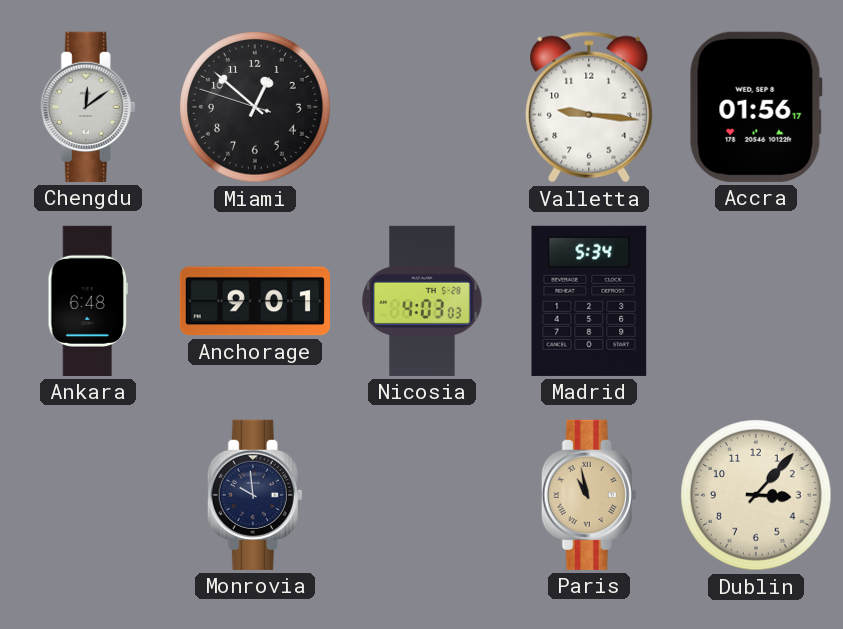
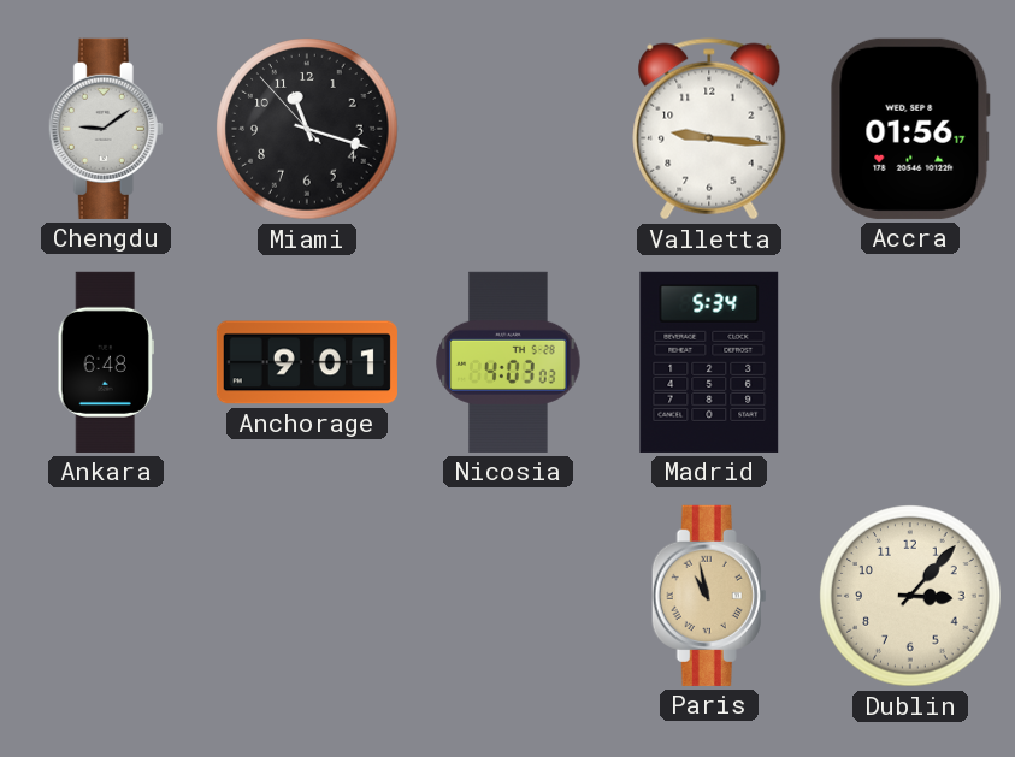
Chengdu: 12:09 -> 9:09
Miami: 12:51 -> 11:17
Monrovia: 9:59 -> none
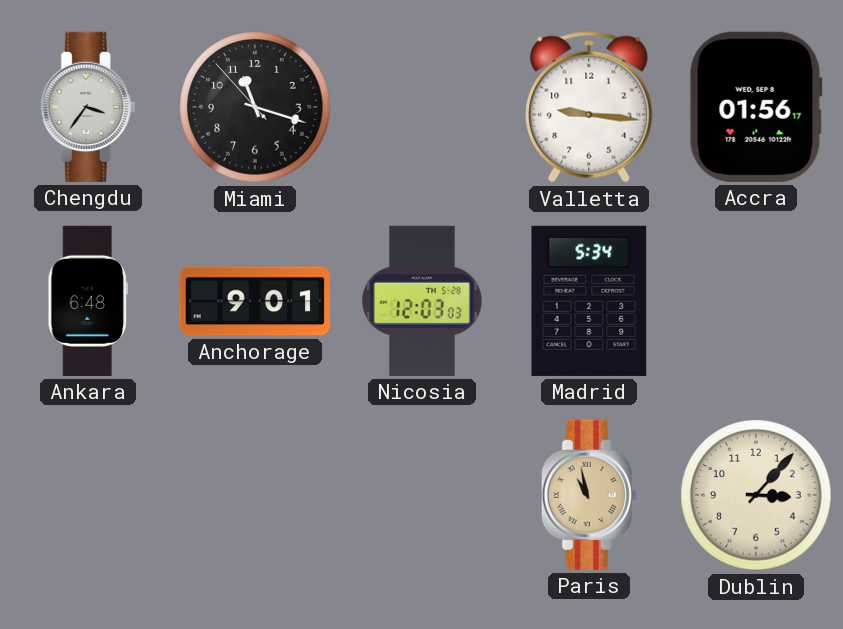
Chengdu: 9:09 -> 3:36
Nicosia: 4:03 -> 12:03
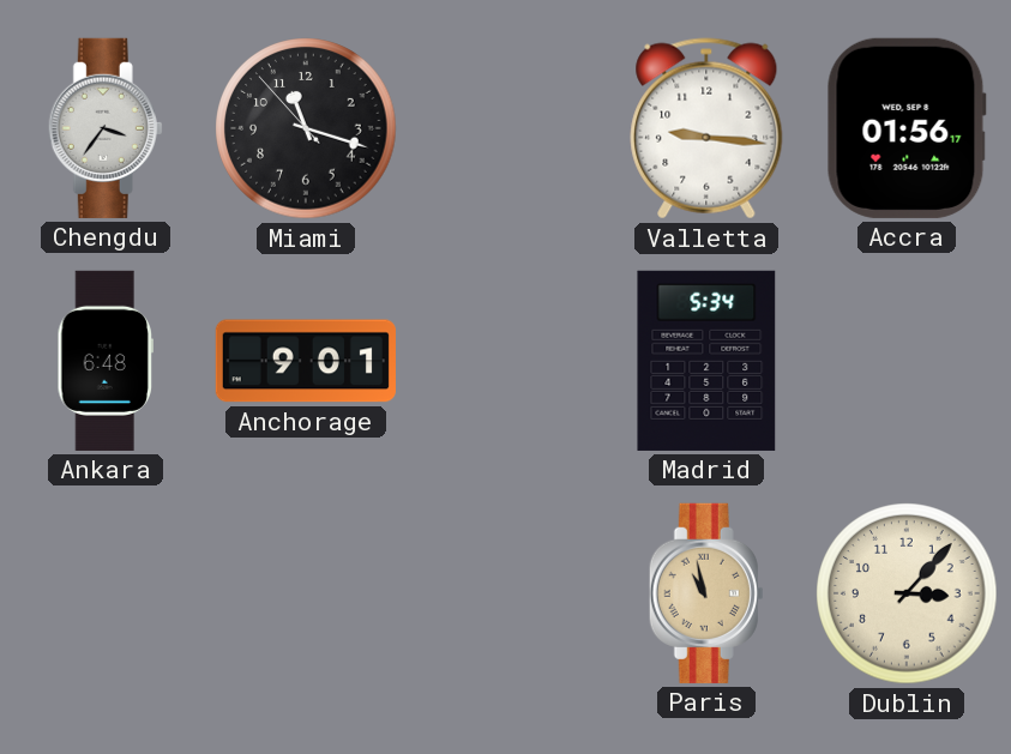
Nicosia: 12:03 -> none
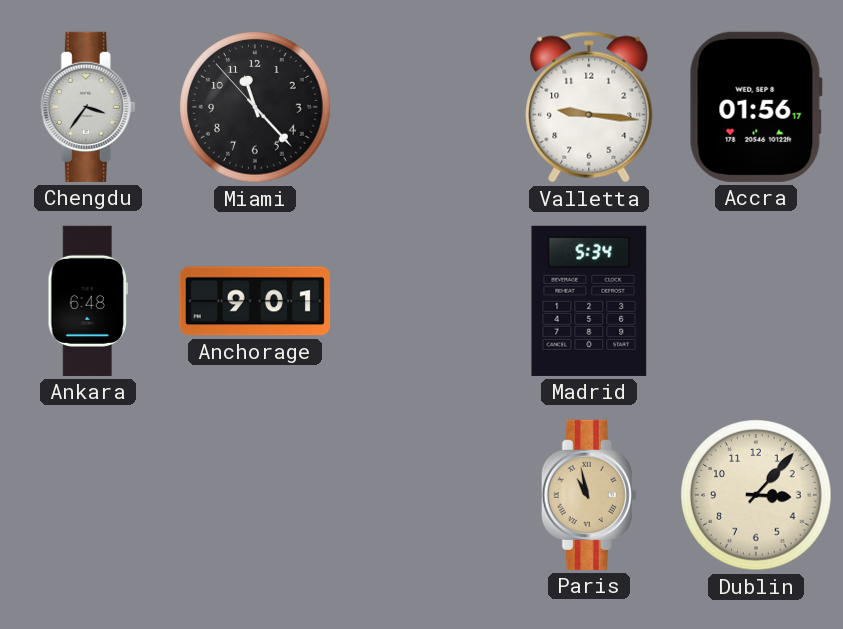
Miami: 11:17 -> 11:22
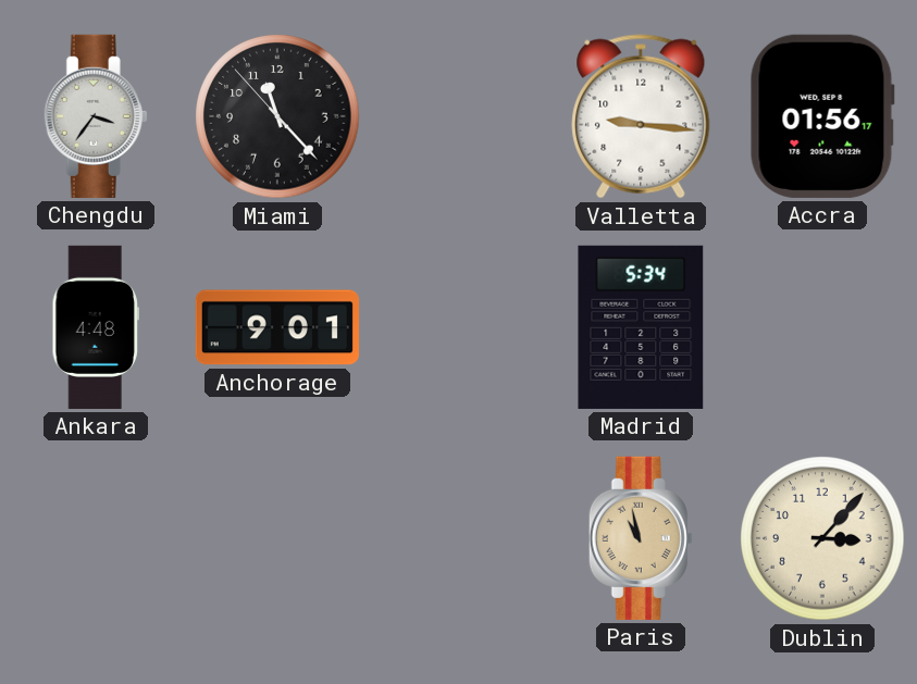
Ankara: 6:48 -> 4:48
